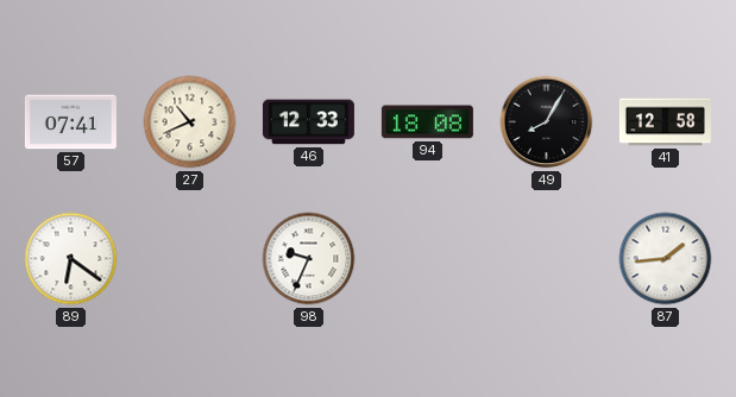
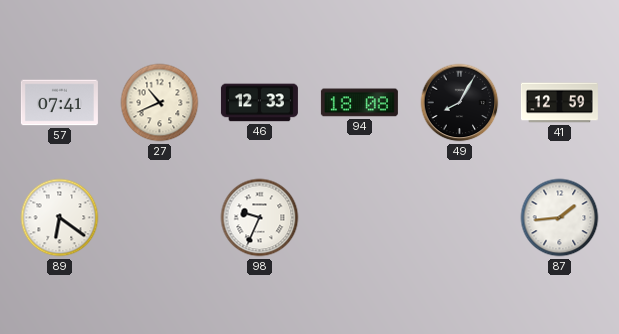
41: 12:58 -> 12:59
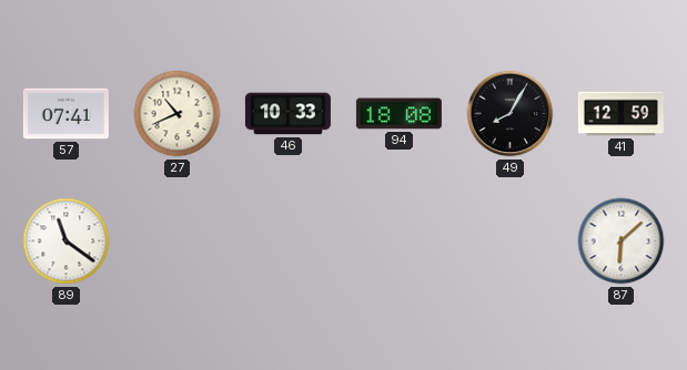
46: 12:33 -> 10:33
89: 6:21 -> 11:21
98: 9:34 -> none
87: 1:44 -> 6:08
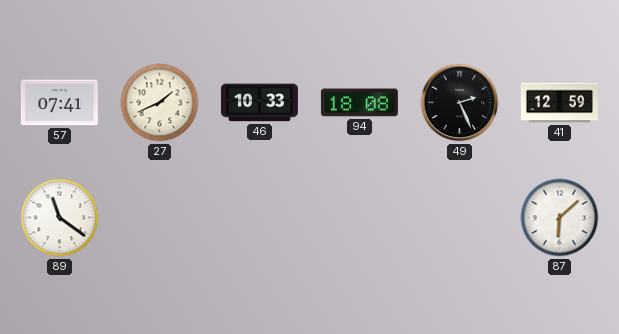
27: 10:41 -> 1:41
49: 8:05 -> 2:26
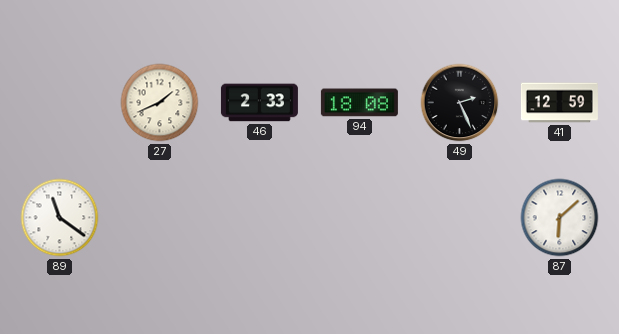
57: 07:41 -> none
46: 10:33 -> 2:33
